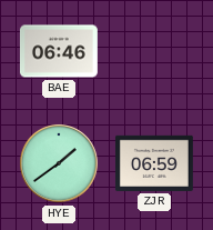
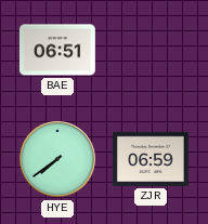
BAE: 06:46 -> 06:51
HYE: 1:39 -> 7:39
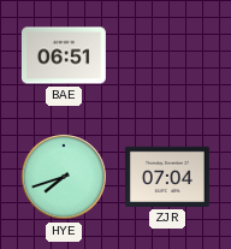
HYE: 7:39 -> 7:42
ZJR: 06:59 -> 07:04
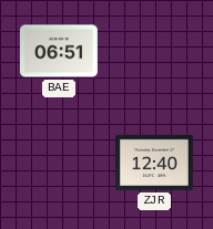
HYE: 7:42 -> none
ZJR: 07:04 -> 12:40
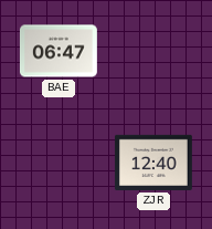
BAE: 06:51 -> 06:47
